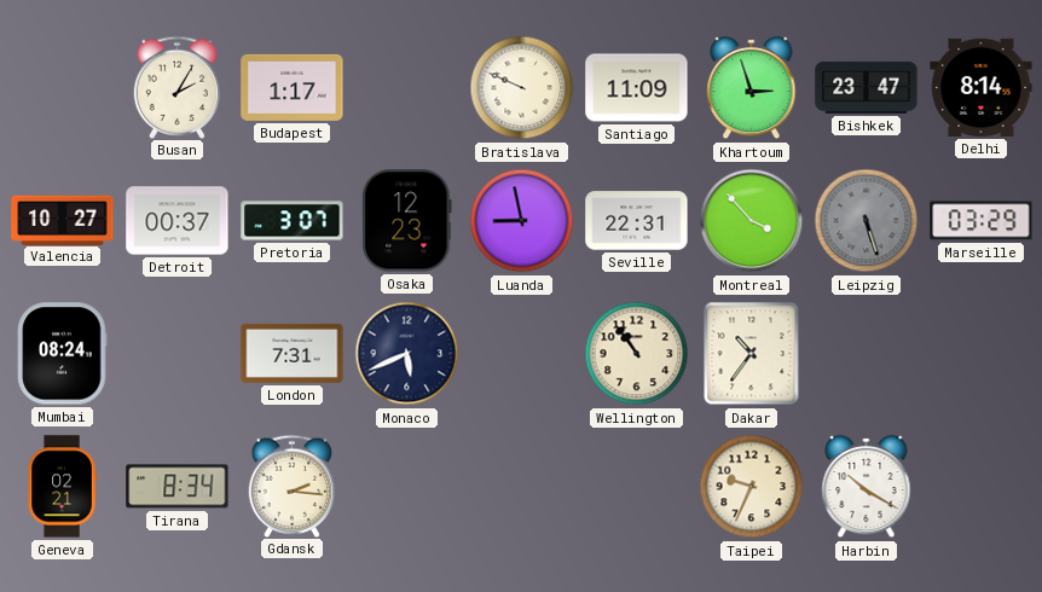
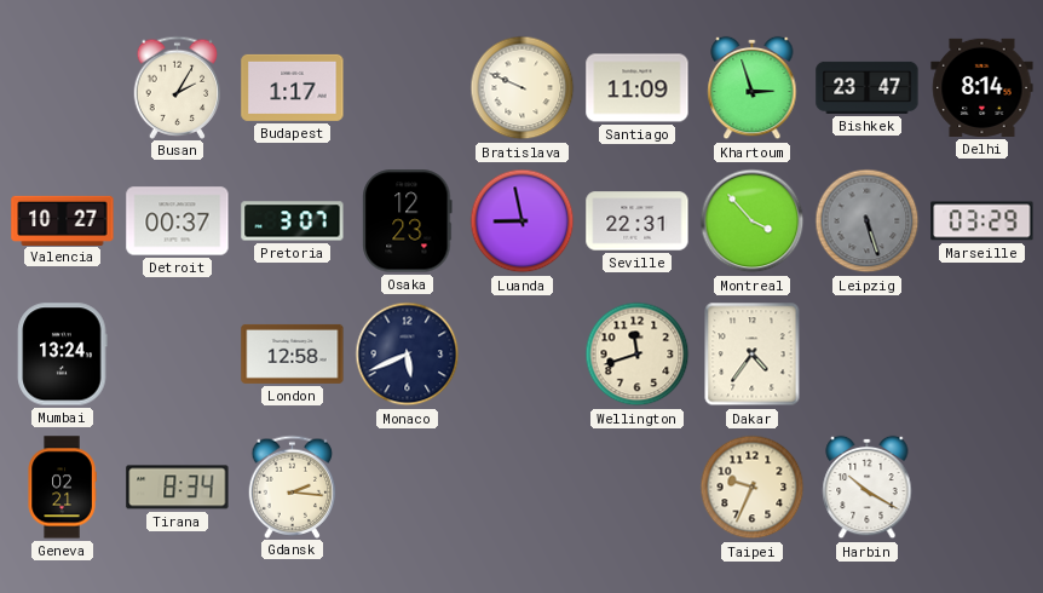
Mumbai: 08:24 -> 13:24
London: 7:31 -> 12:58
Wellington: 10:54 -> 11:42
Dakar: 10:36 -> 4:36
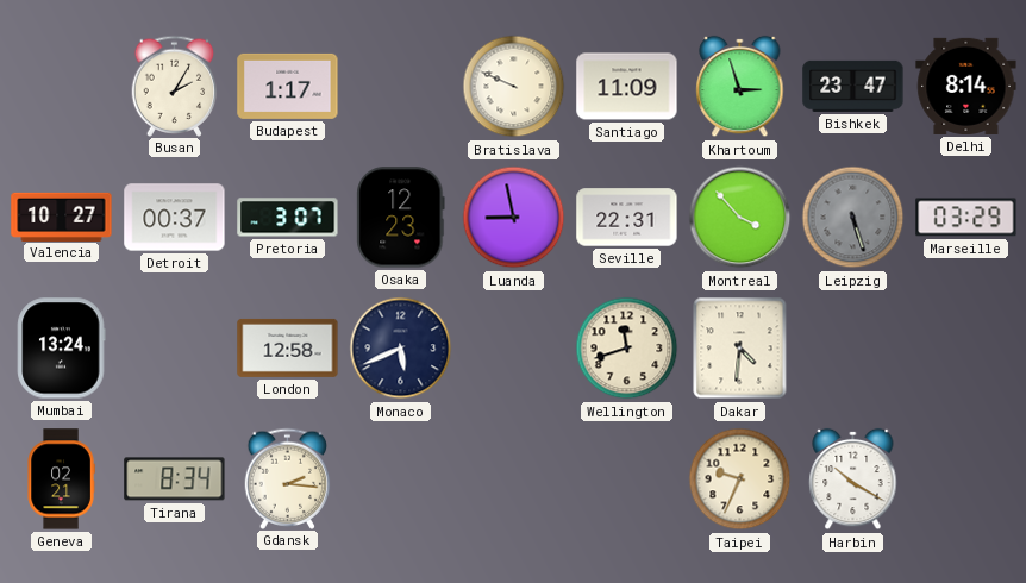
Dakar: 4:36 -> 4:31
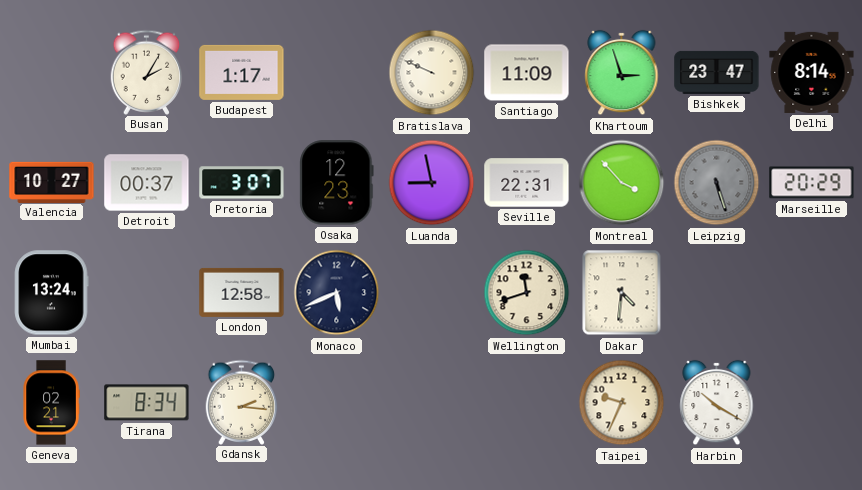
Marseille: 03:29 -> 20:29
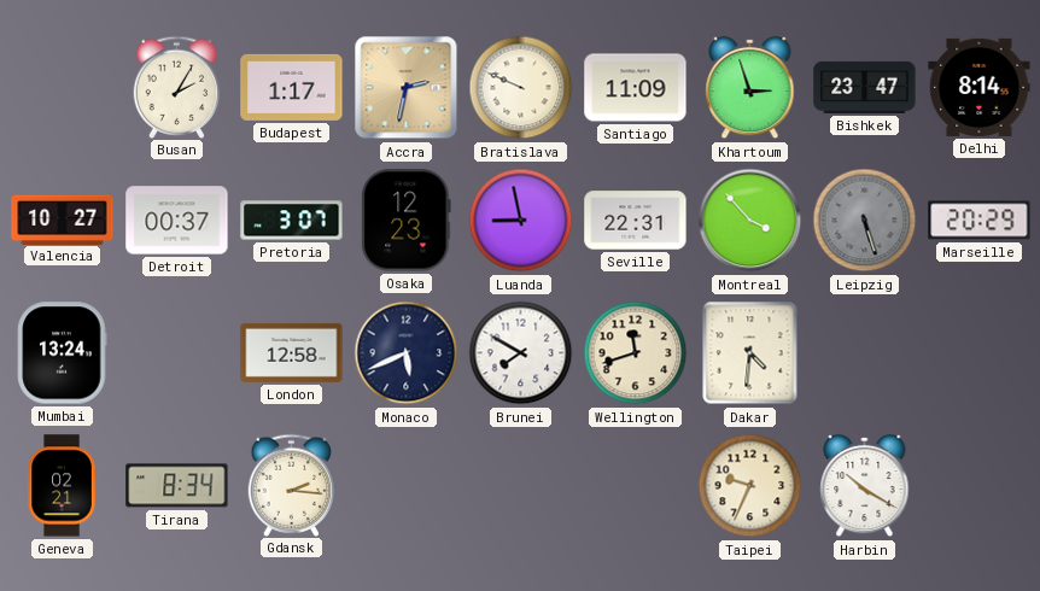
Accra: none -> 2:32
Brunei: none -> 7:50
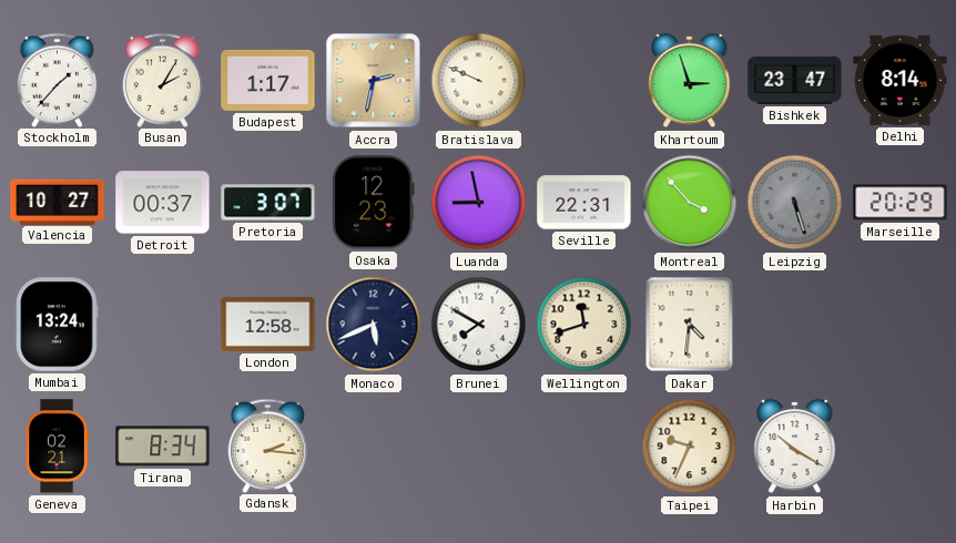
Stockholm: none -> 1:37
Santiago: 11:09 -> none
